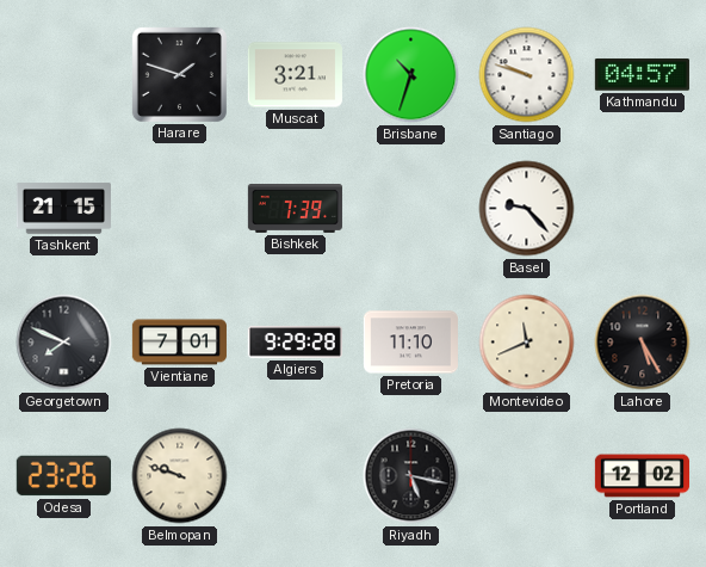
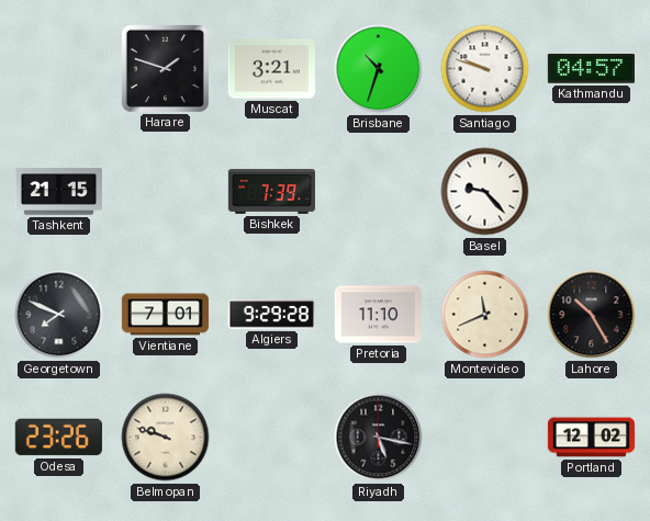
Lahore: 5:25 -> 10:25
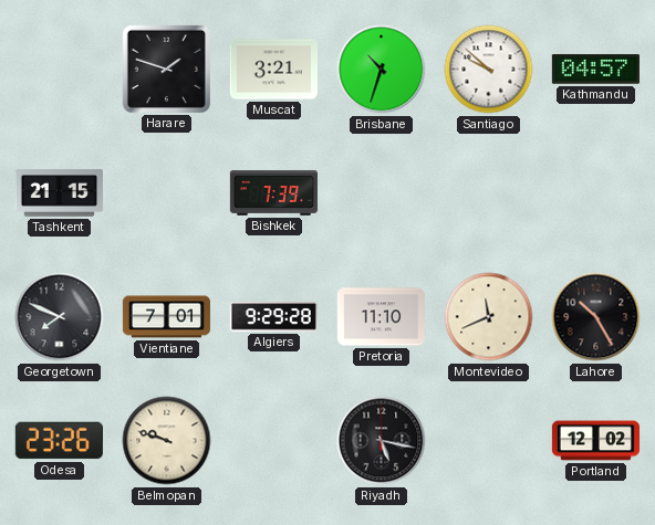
Santiago: 9:48 -> 9:52
Basel: 9:23 -> none
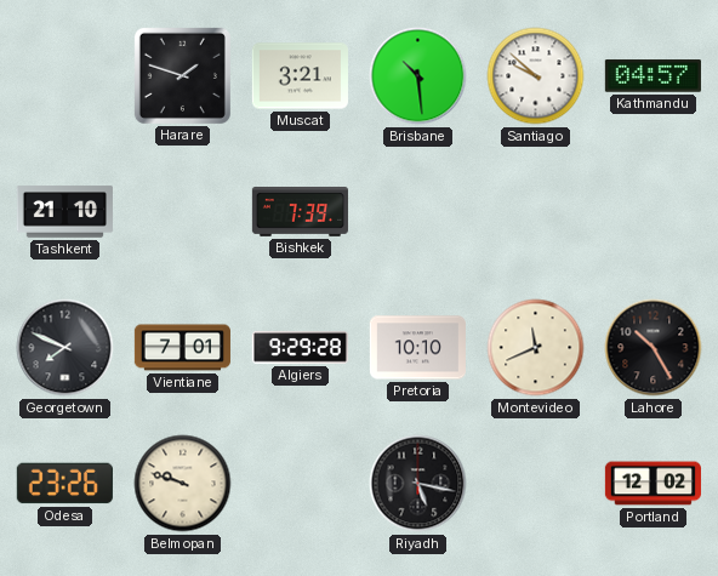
Brisbane: 10:33 -> 10:29
Tashkent: 21:15 -> 21:10
Pretoria: 11:10 -> 10:10
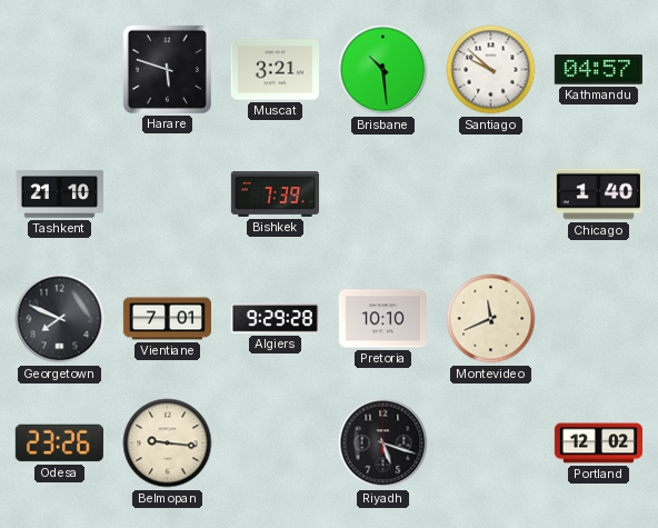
Harare: 1:48 -> 5:48
Chicago: none -> 1:40
Lahore: 10:25 -> none
Belmopan: 9:48 -> 9:16
Riyadh: 5:17 -> 5:18
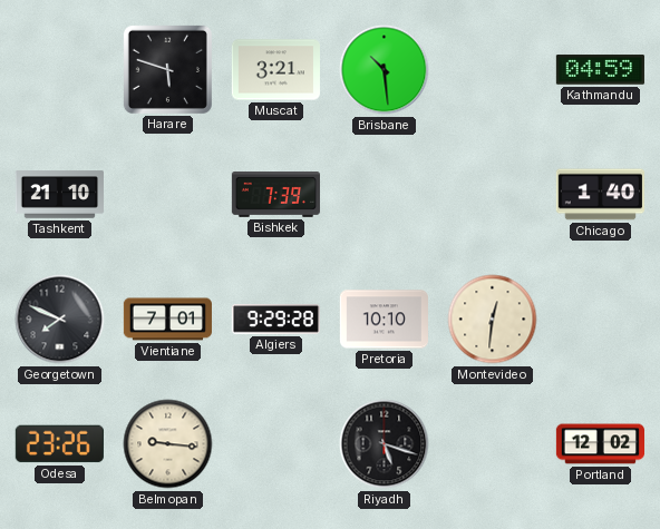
Santiago: 9:52 -> none
Kathmandu: 04:57 -> 04:59
Montevideo: 11:41 -> 12:31
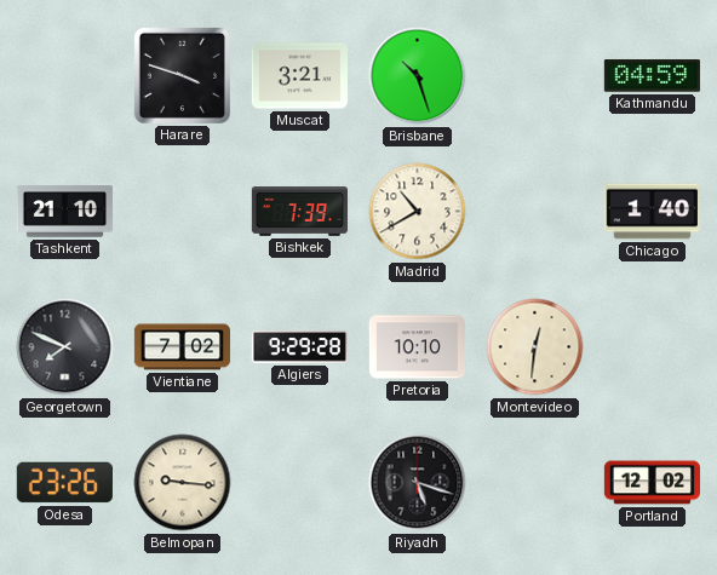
Harare: 5:48 -> 3:48
Brisbane: 10:29 -> 10:27
Madrid: none -> 10:40
Vientiane: 7:01 -> 7:02
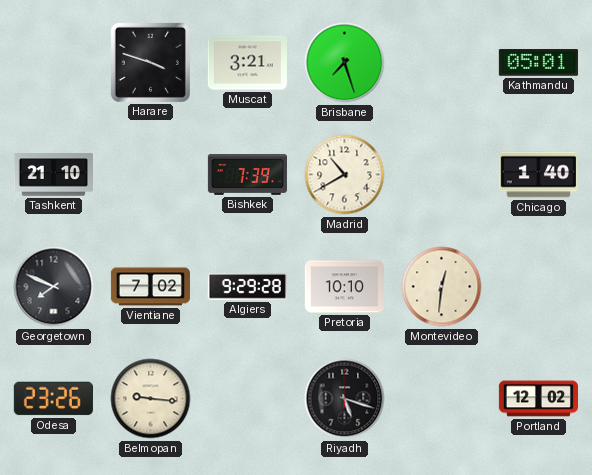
Brisbane: 10:27 -> 7:27
Kathmandu: 04:59 -> 05:01
